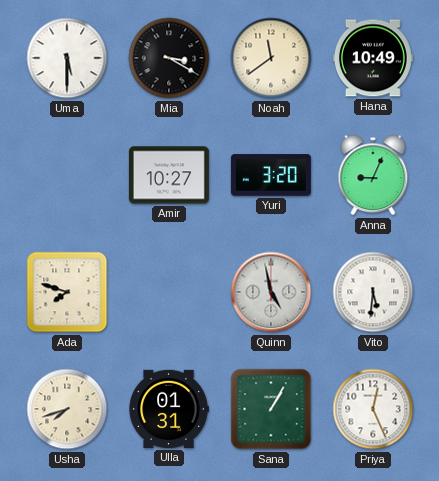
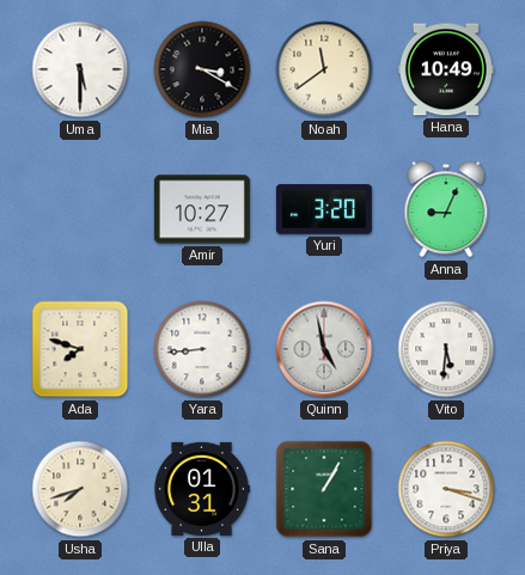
Yara: none -> 8:44
Priya: 12:26 -> 3:18
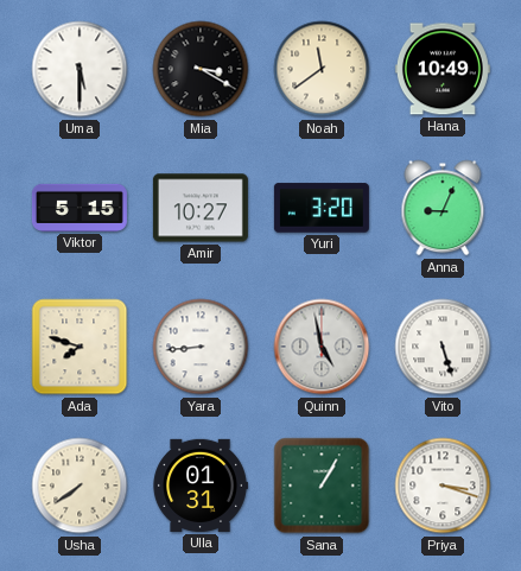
Viktor: none -> 5:15
Vito: 5:31 -> 5:27
Usha: 7:42 -> 7:39
